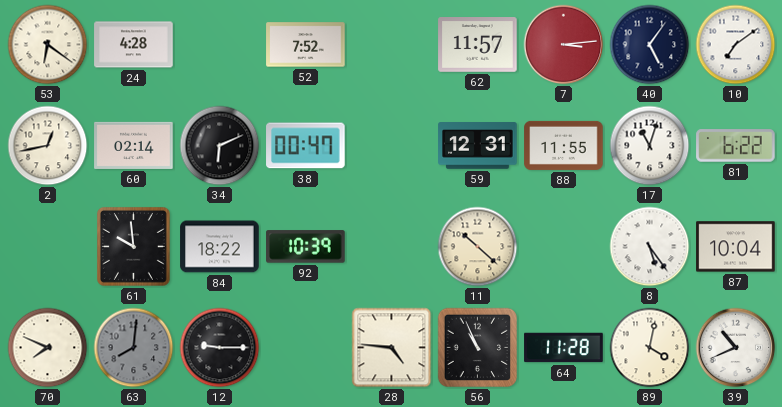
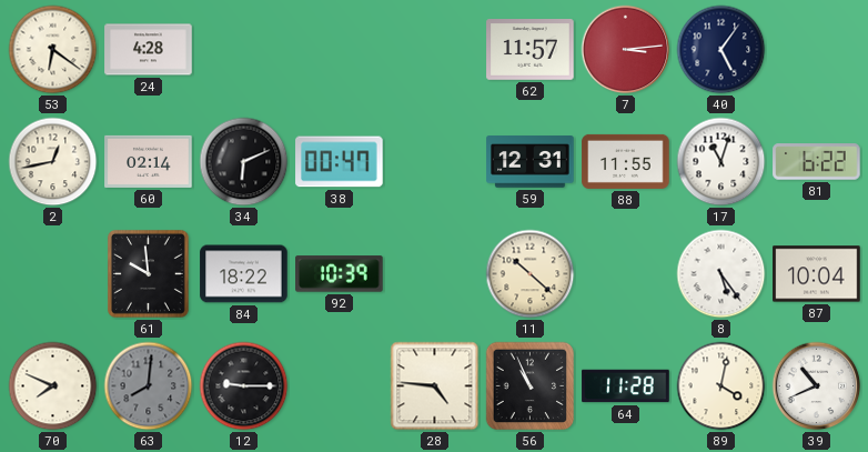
52: 7:52 -> none
10: 7:09 -> none
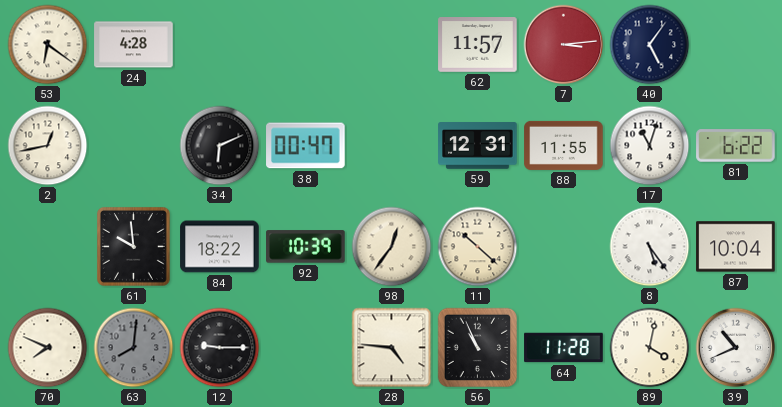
60: 02:14 -> none
98: none -> 12:36
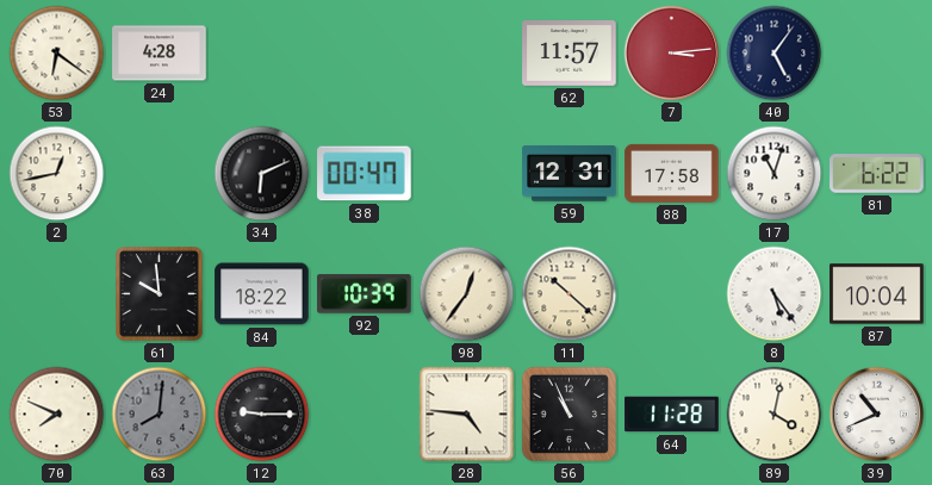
88: 11:55 -> 17:58
